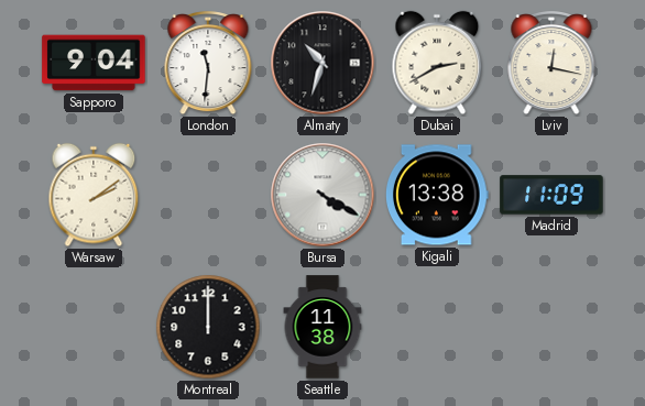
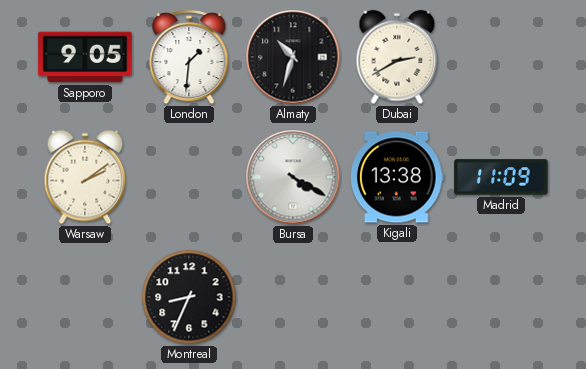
Sapporo: 9:04 -> 9:05
London: 11:31 -> 1:31
Lviv: 12:17 -> none
Montreal: 12:00 -> 8:34
Seattle: 11:38 -> none
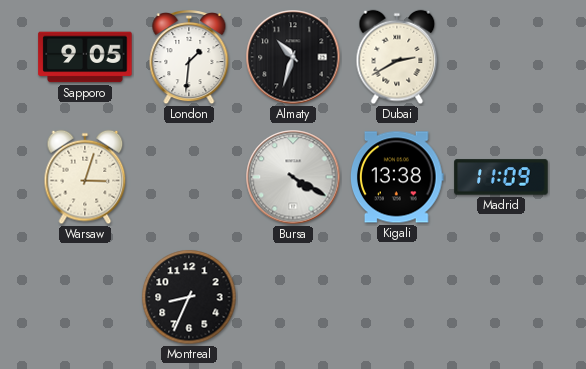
Warsaw: 2:09 -> 3:03
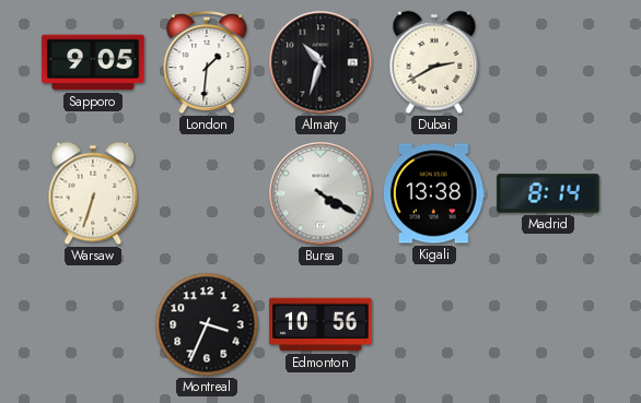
Warsaw: 3:03 -> 6:33
Madrid: 11:09 -> 8:14
Montreal: 8:34 -> 3:34
Edmonton: none -> 10:56
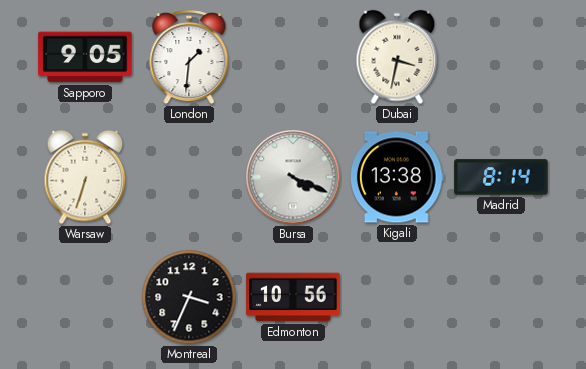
Almaty: 10:33 -> none
Dubai: 2:40 -> 3:32
Bursa: 4:20 -> 4:19
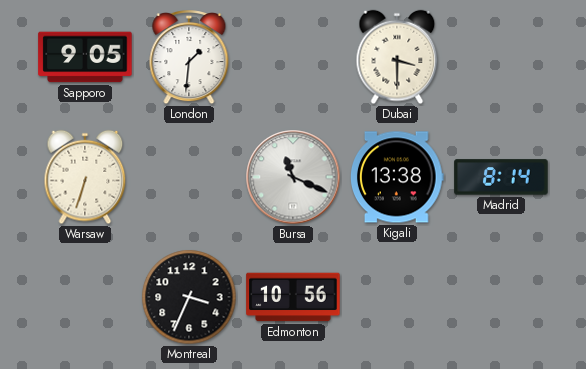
Dubai: 3:32 -> 3:30
Bursa: 4:19 -> 11:19
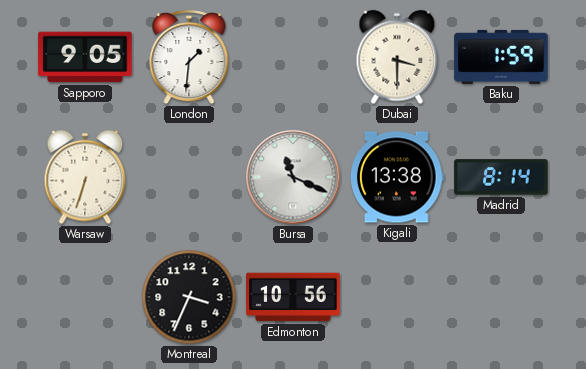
Baku: none -> 1:59
